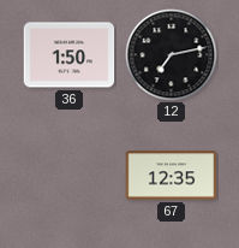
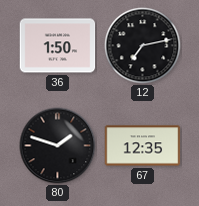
80: none -> 1:48
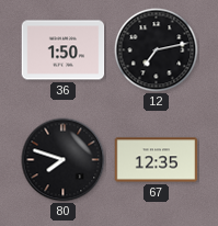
80: 1:48 -> 7:48
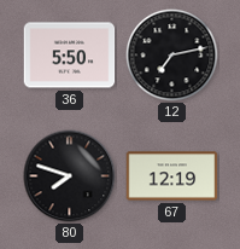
36: 1:50 -> 5:50
67: 12:35 -> 12:19
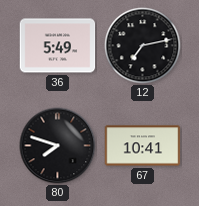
36: 5:50 -> 5:49
67: 12:19 -> 10:41
